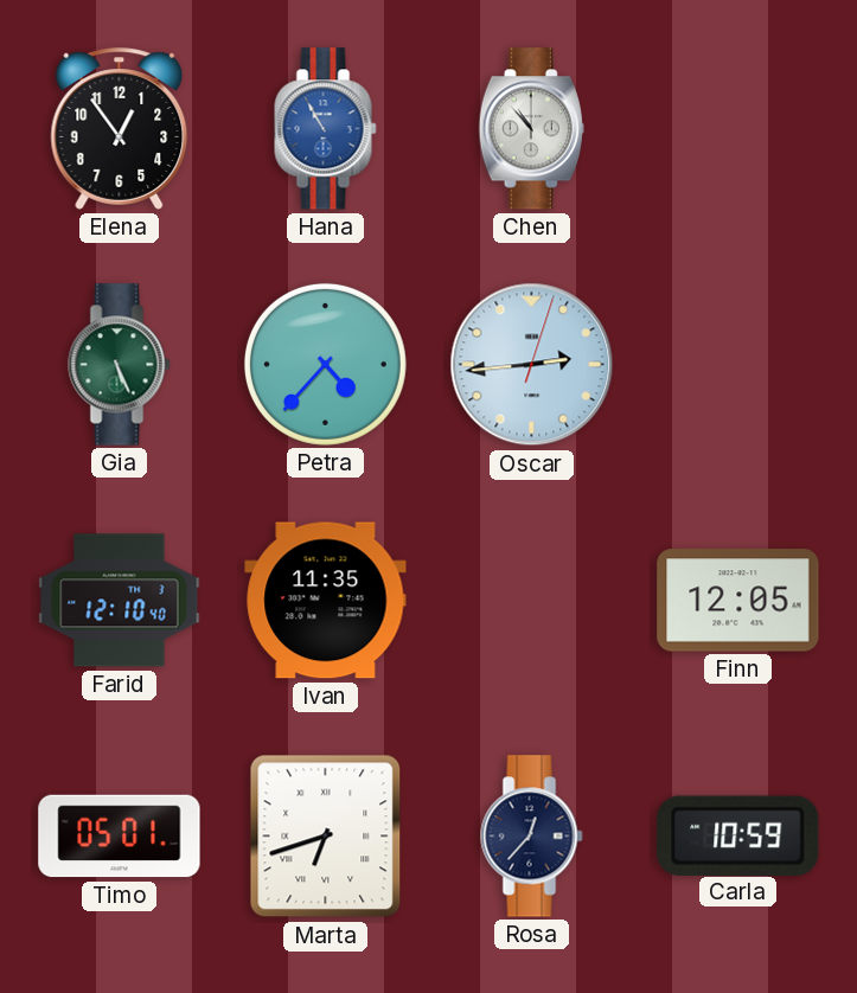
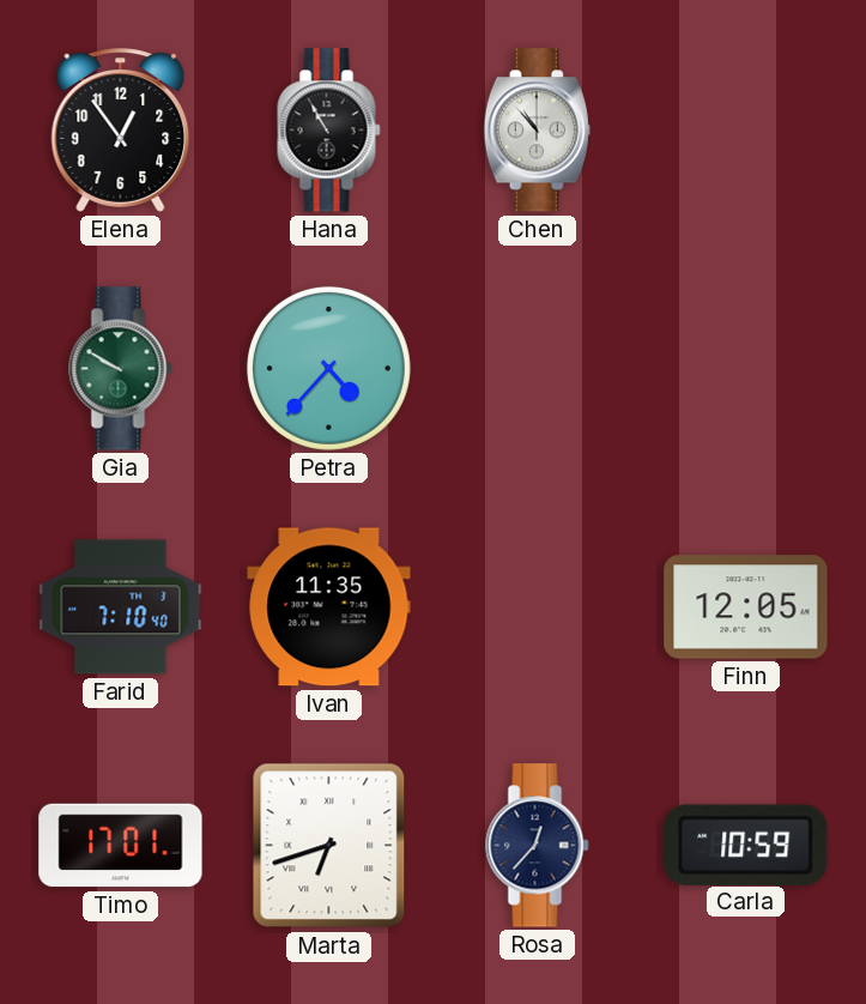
Hana dial: blue -> black
Gia: 5:26 -> 9:50
Oscar: 2:44 -> none
Farid: 12:10 -> 7:10
Timo: 05:01 -> 17:01
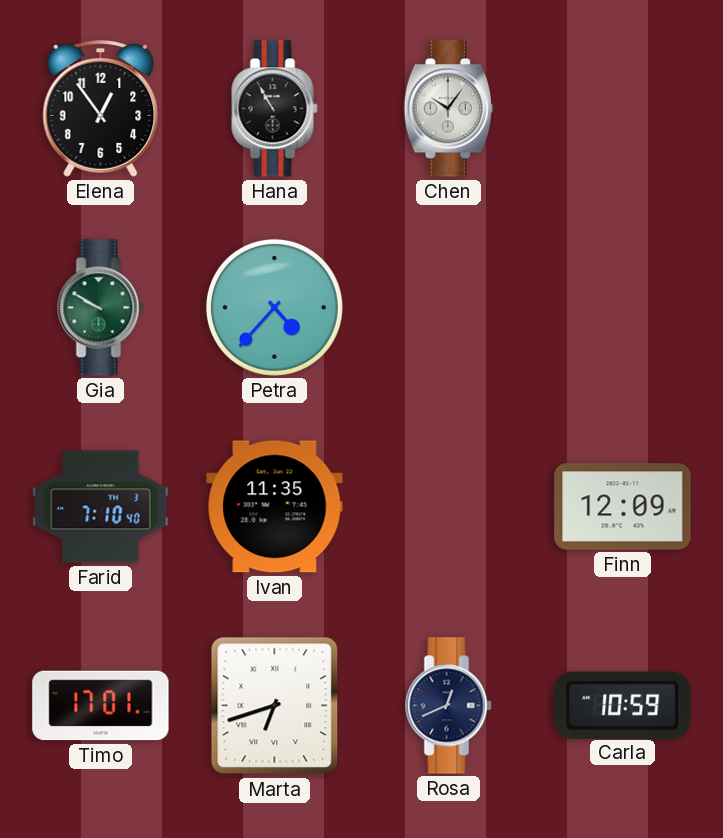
Chen: 10:53 -> 10:06
Finn: 12:05 -> 12:09
Rosa: 12:37 -> 12:41
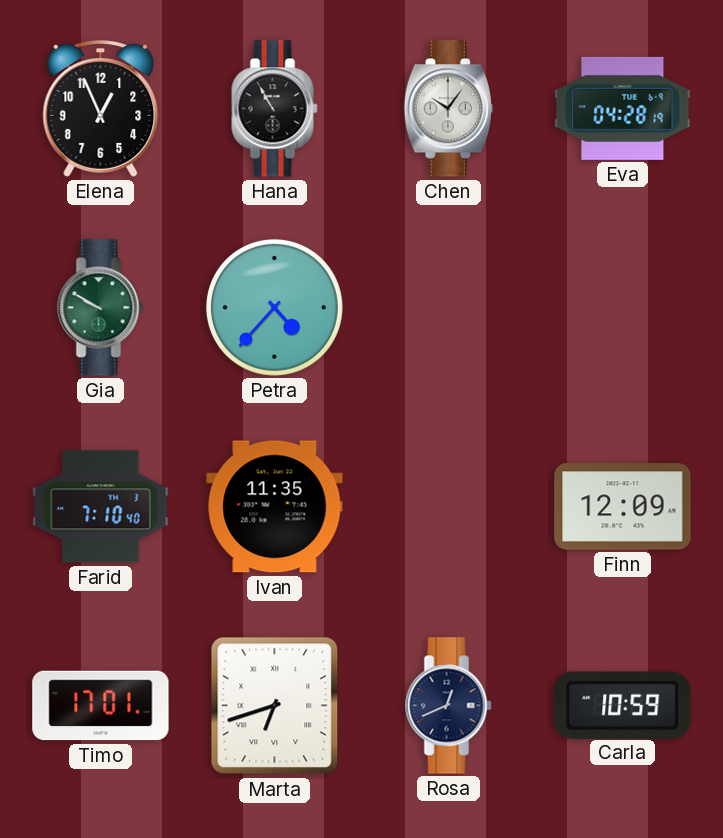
Elena: 12:54 -> 12:56
Eva: none -> 04:28
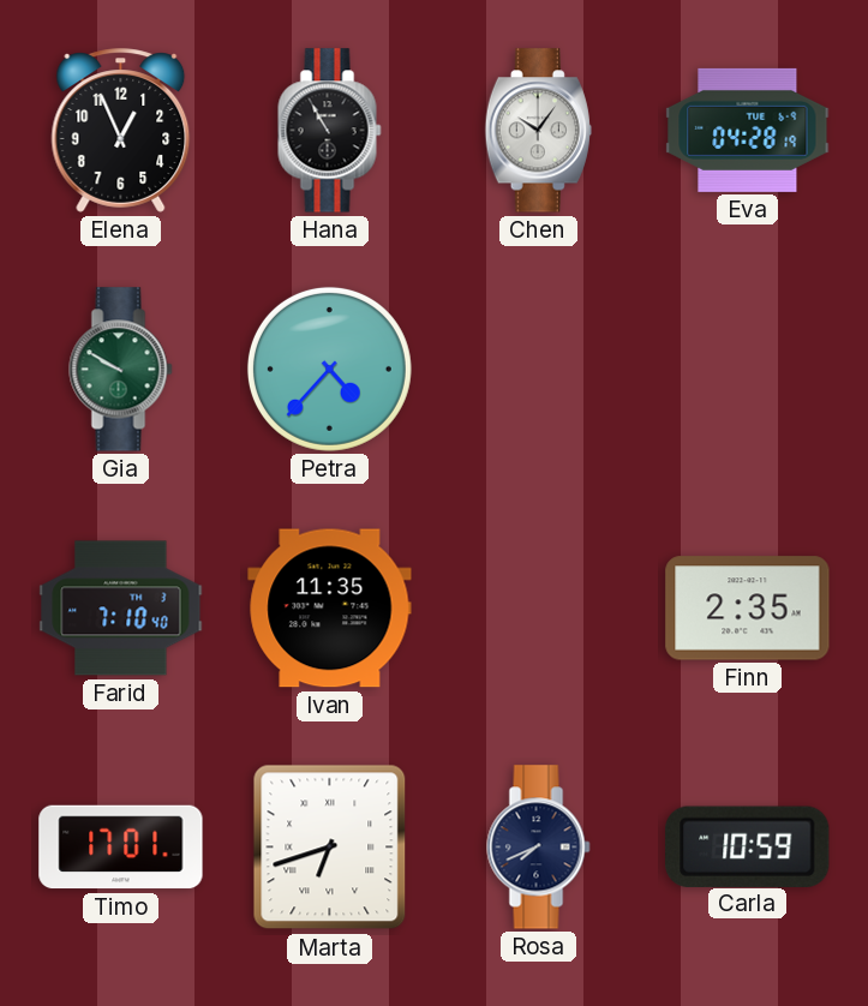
Finn: 12:09 -> 2:35
Rosa: 12:41 -> 7:41
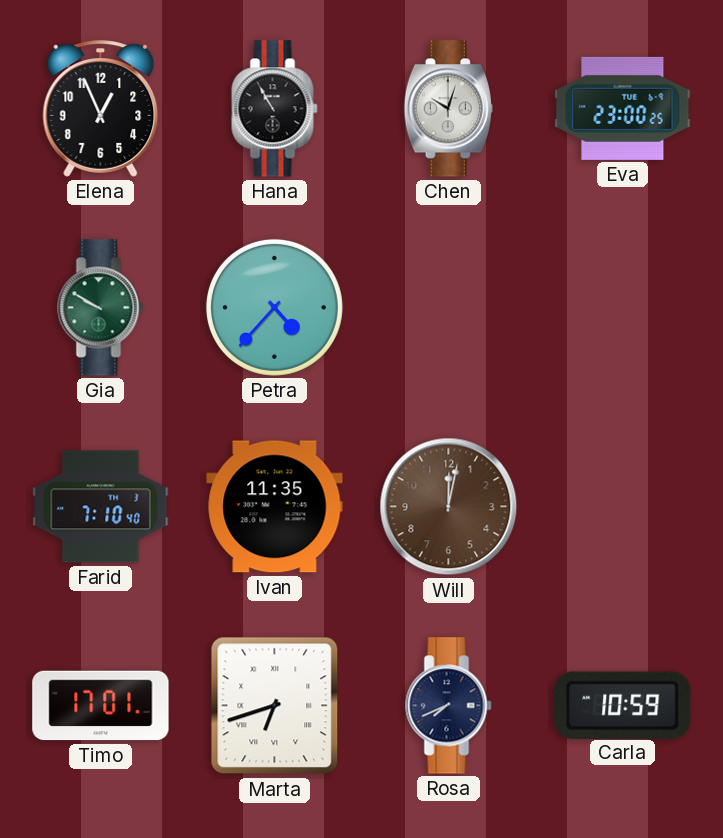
Chen: 10:06 -> 10:03
Eva: 04:28 -> 23:00
Will: none -> 12:02
Finn: 2:35 -> none
